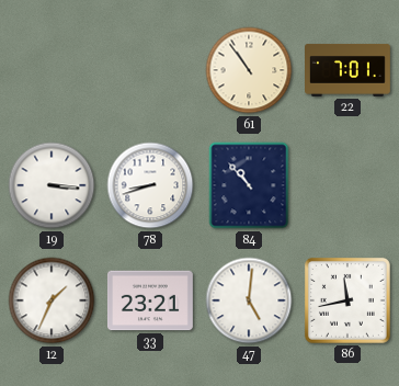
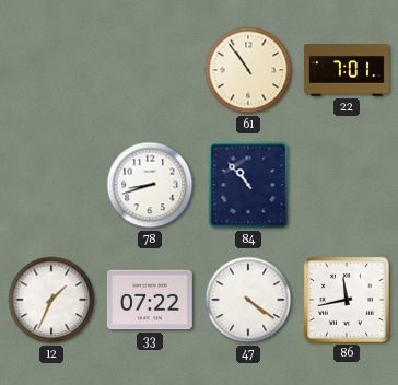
19: 3:16 -> none
33: 23:21 -> 07:22
47: 5:01 -> 4:21
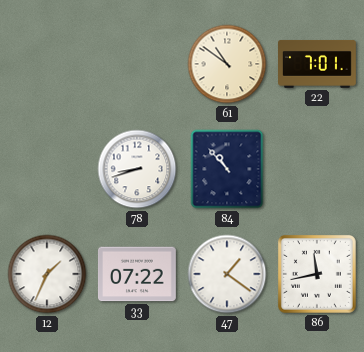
61: 10:54 -> 10:51
47: 4:21 -> 1:21
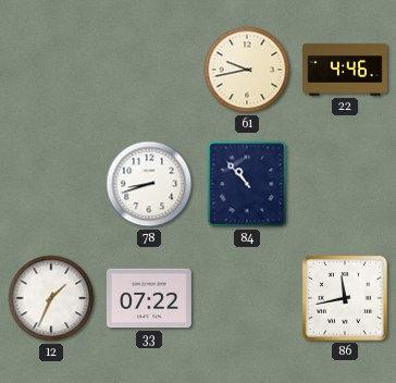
61: 10:51 -> 9:43
22: 7:01 -> 4:46
47: 1:21 -> none
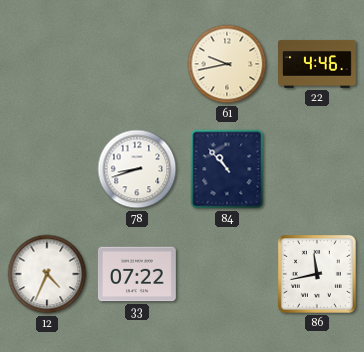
12: 1:34 -> 4:34
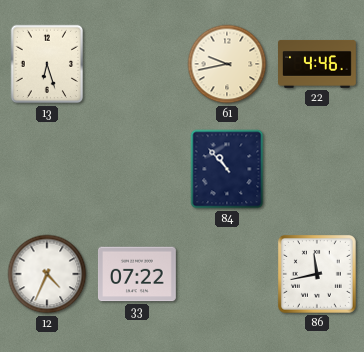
13: none -> 6:27
78: 8:42 -> none
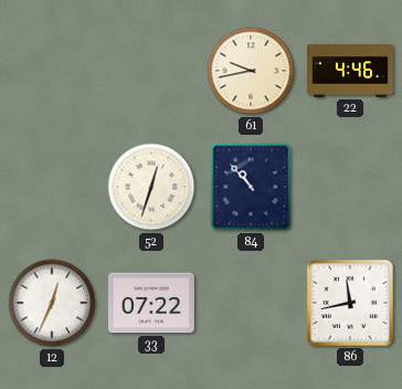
13: 6:27 -> none
52: none -> 12:33
12: 4:34 -> 12:34
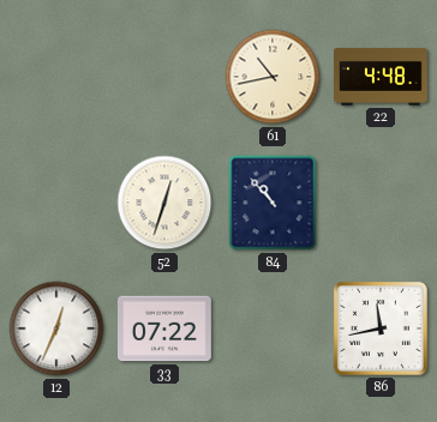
61: 9:43 -> 10:43
22: 4:46 -> 4:48
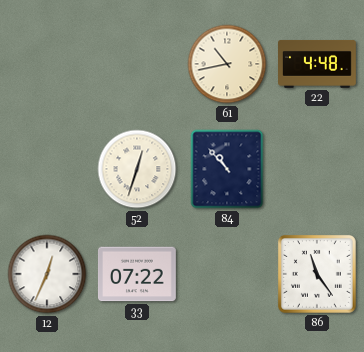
86: 11:43 -> 11:24
